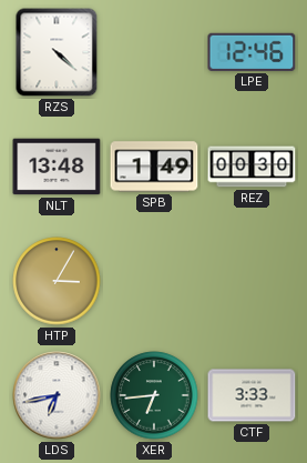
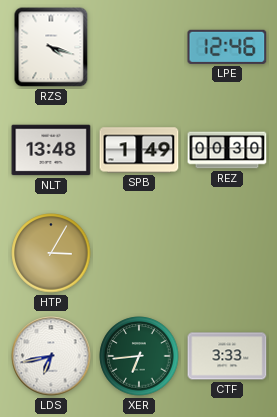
RZS: 4:22 -> 4:18
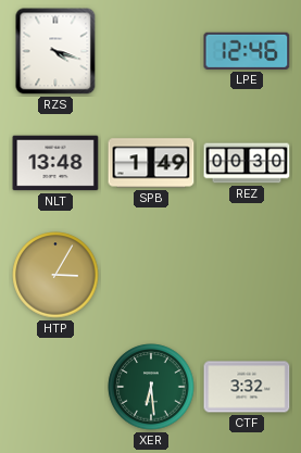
LDS: 6:43 -> none
XER: 6:44 -> 6:29
CTF: 3:33 -> 3:32
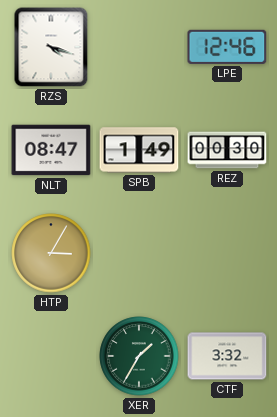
NLT: 13:48 -> 08:47
XER: 6:29 -> 1:35
